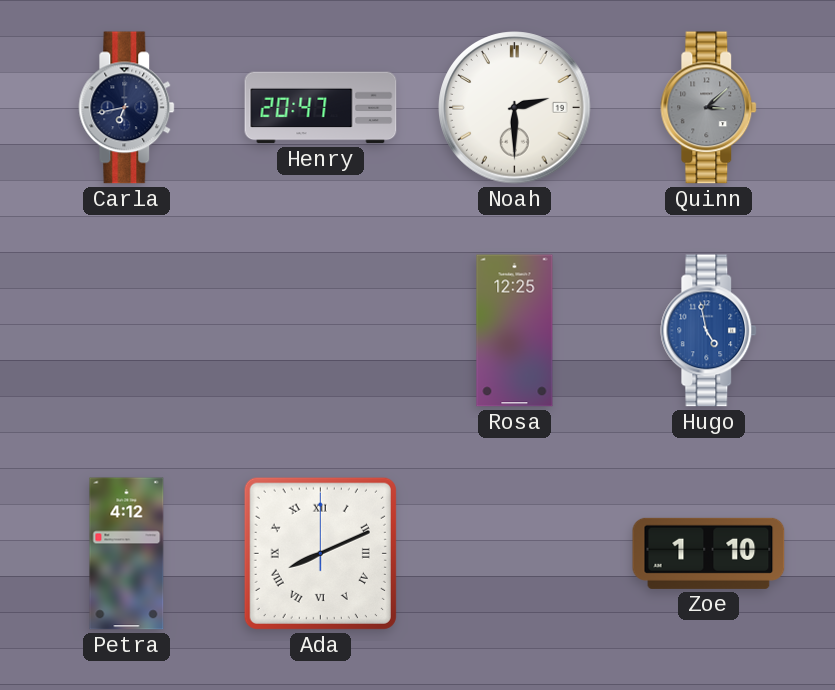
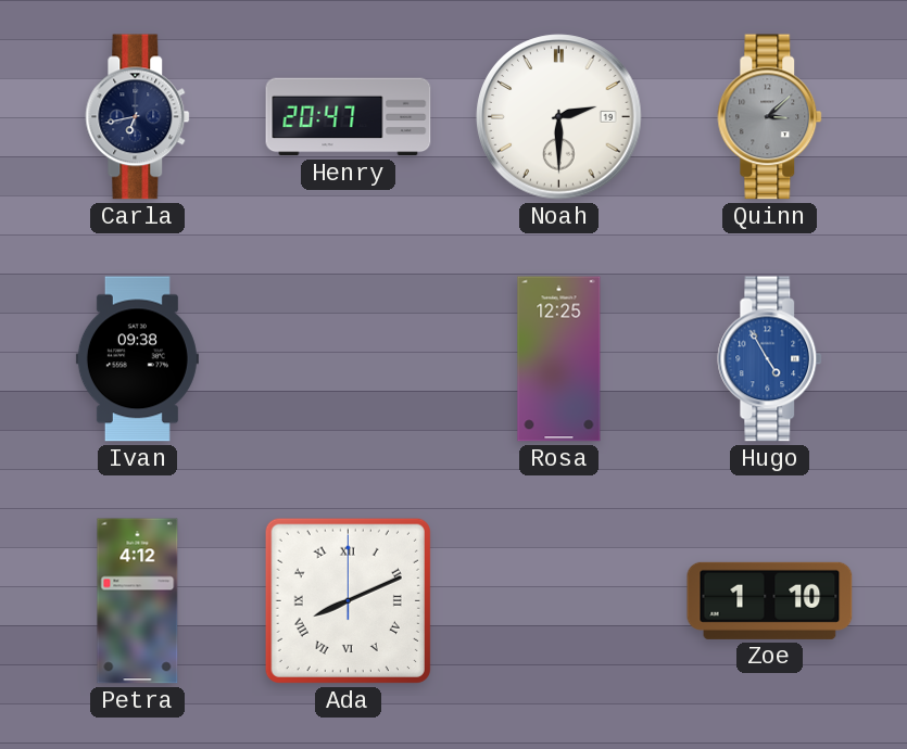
Ivan: none -> 09:38
Hugo: 4:58 -> 4:55
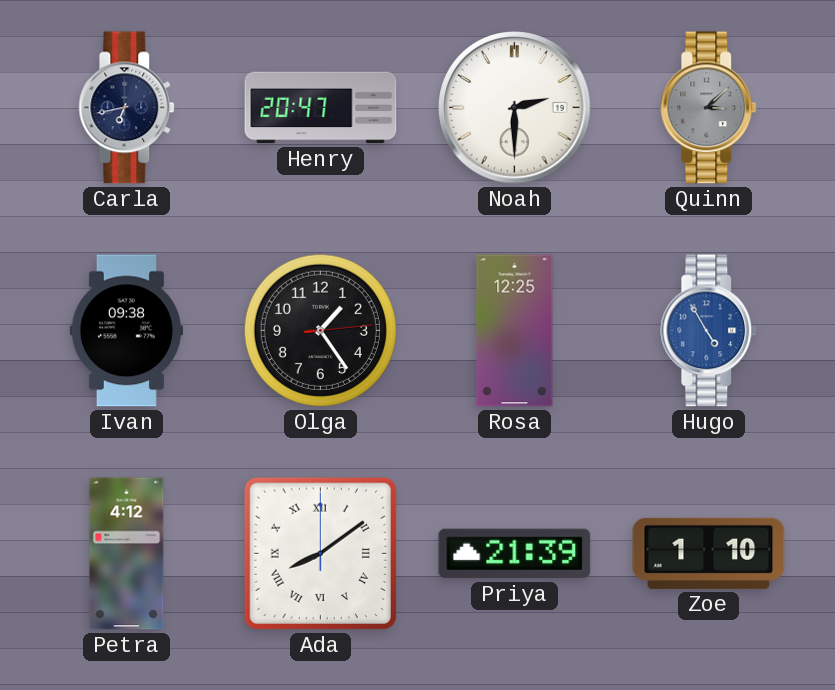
Olga: none -> 1:24
Ada: 8:11 -> 8:09
Priya: none -> 21:39
